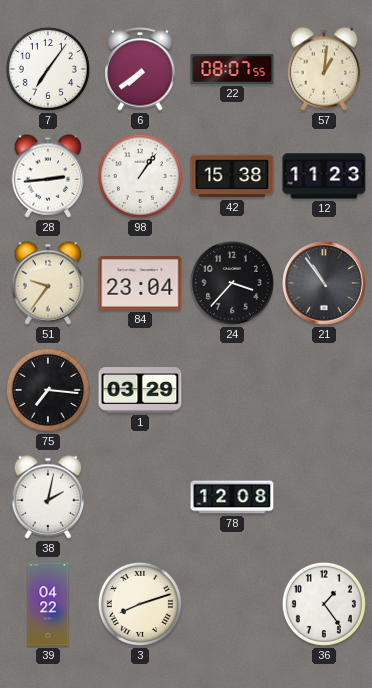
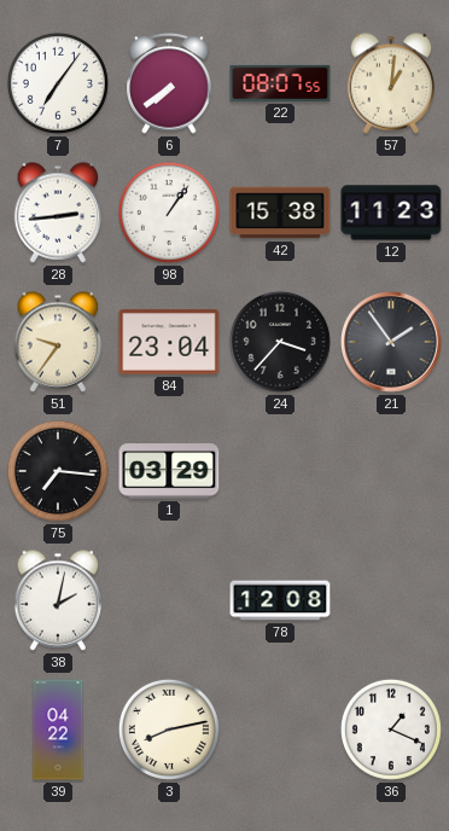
21: 10:54 -> 1:54
3: 8:12 -> 8:13
36: 1:24 -> 1:19
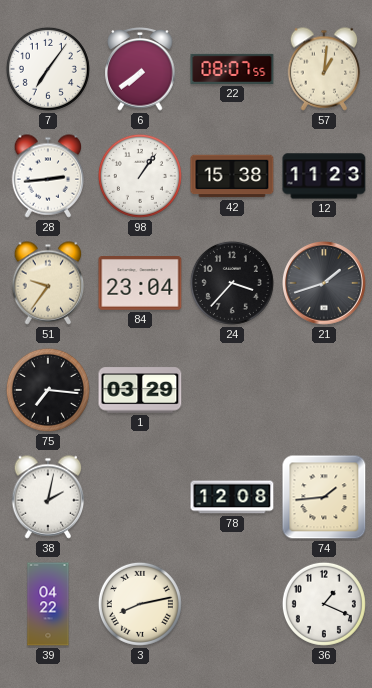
21: 1:54 -> 1:42
74: none -> 1:44
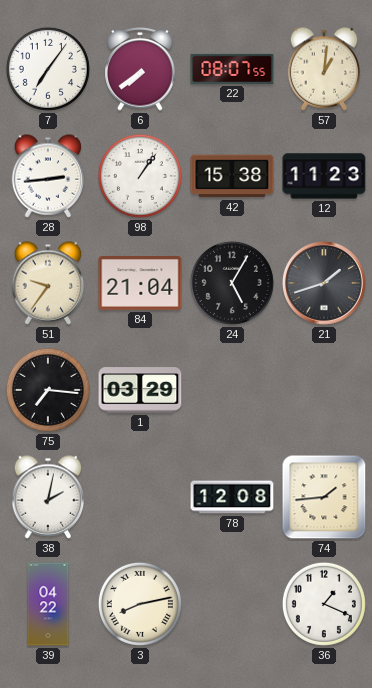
84: 23:04 -> 21:04
24: 3:37 -> 5:05
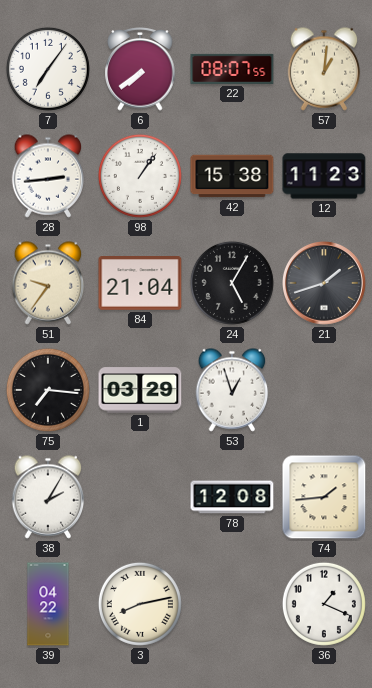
53: none -> 12:57
38: 2:02 -> 2:05
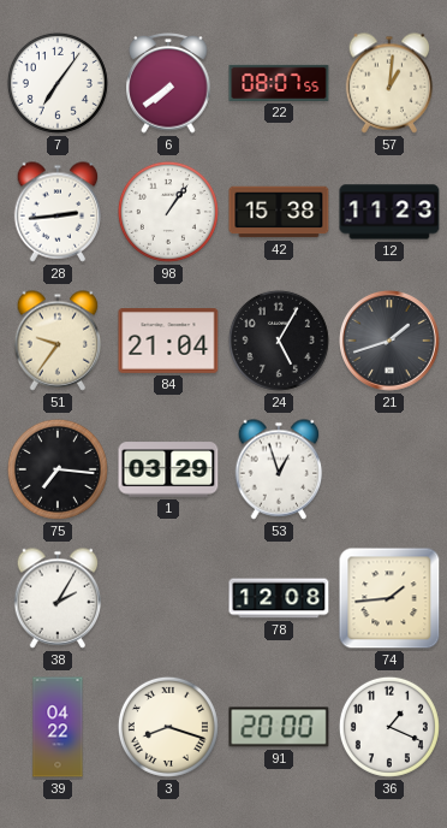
3: 8:13 -> 8:18
91: none -> 20:00
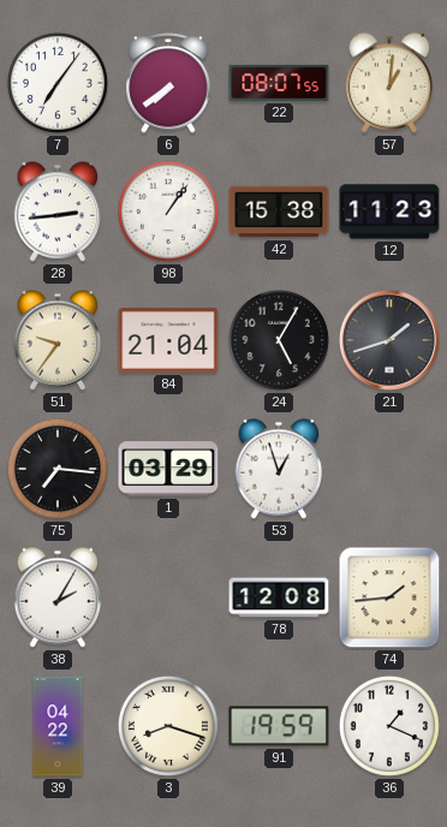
91: 20:00 -> 19:59
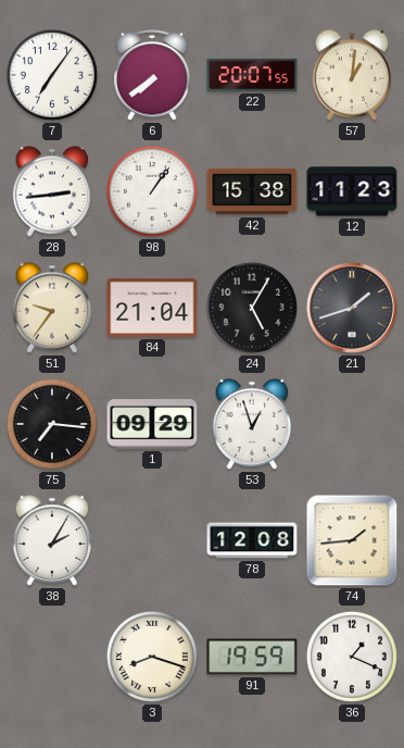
22: 08:07 -> 20:07
1: 03:29 -> 09:29
39: 04:22 -> none
